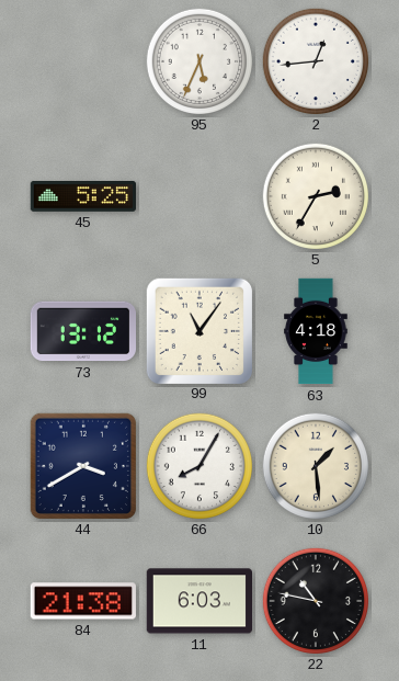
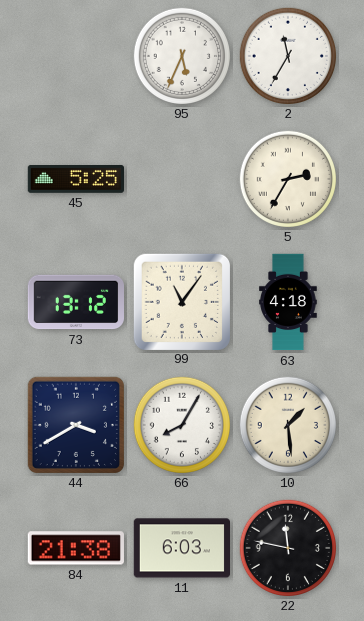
2: 12:44 -> 11:35
22: 10:47 -> 11:47
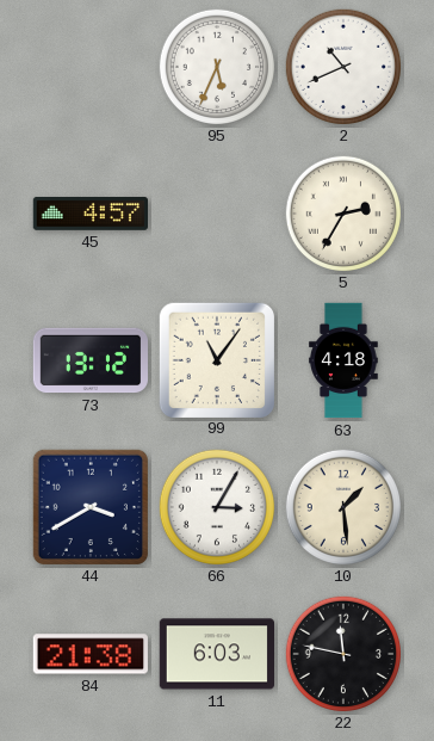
2: 11:35 -> 10:41
45: 5:25 -> 4:57
66: 8:05 -> 3:05
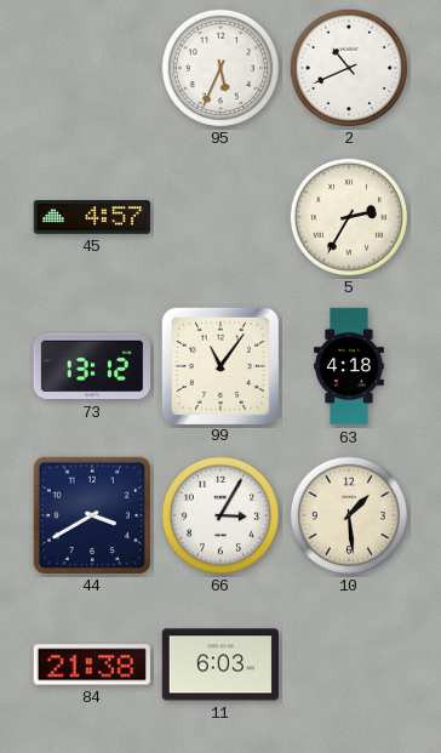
22: 11:47 -> none
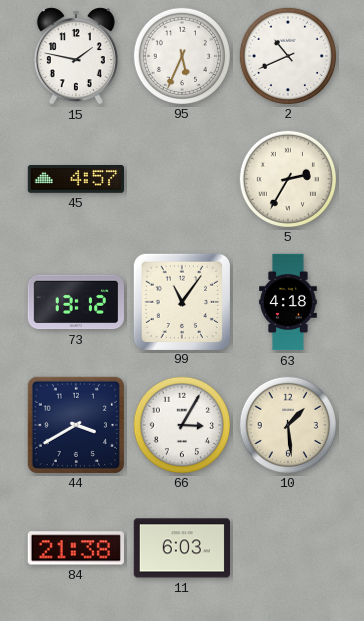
15: none -> 1:47
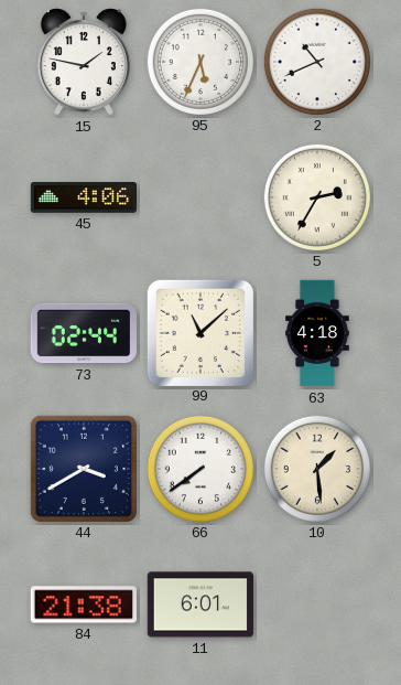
45: 4:57 -> 4:06
73: 13:12 -> 02:44
99: 11:06 -> 11:08
66: 3:05 -> 7:39
11: 6:03 -> 6:01
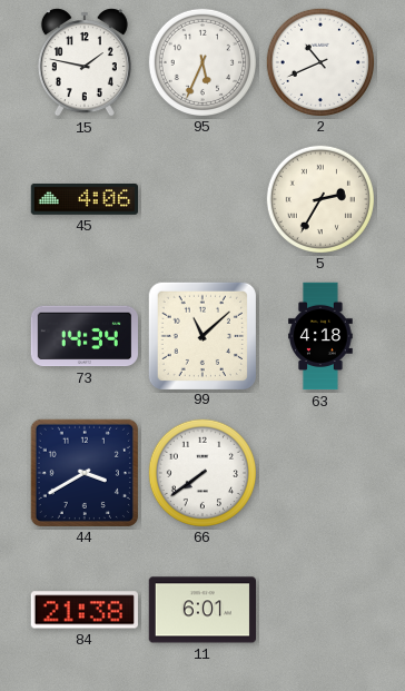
73: 02:44 -> 14:34
10: 1:29 -> none
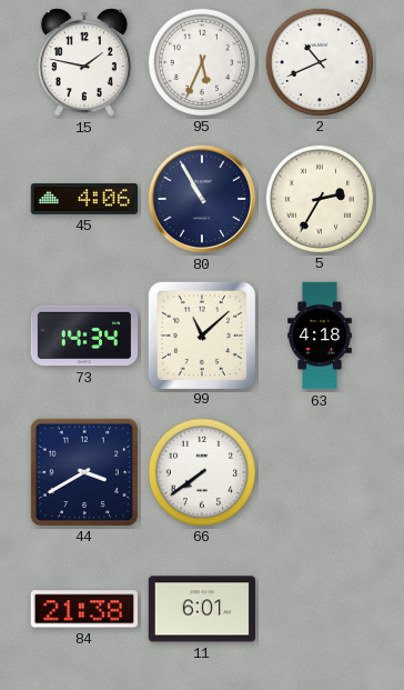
80: none -> 10:55
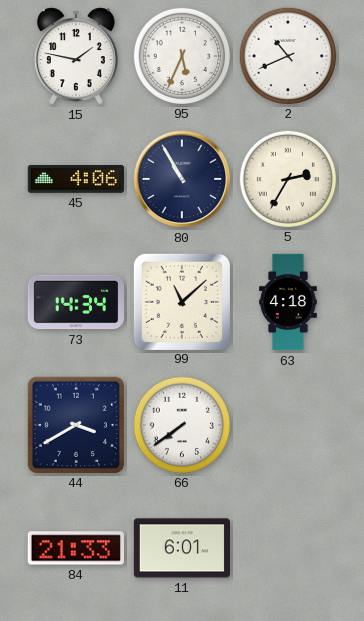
84: 21:38 -> 21:33
